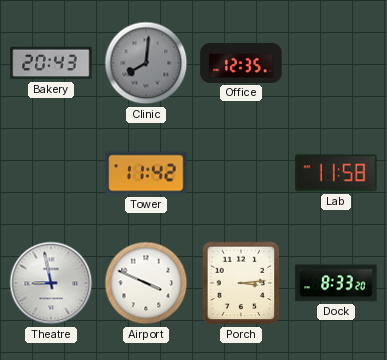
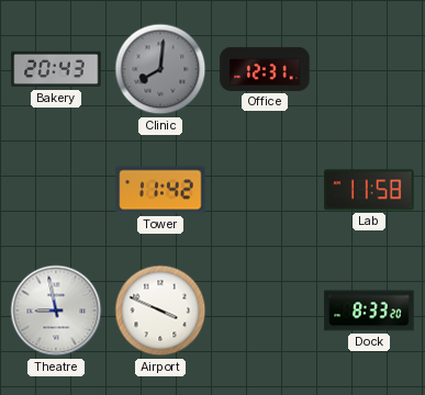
Office: 12:35 -> 12:31
Porch: 3:14 -> none
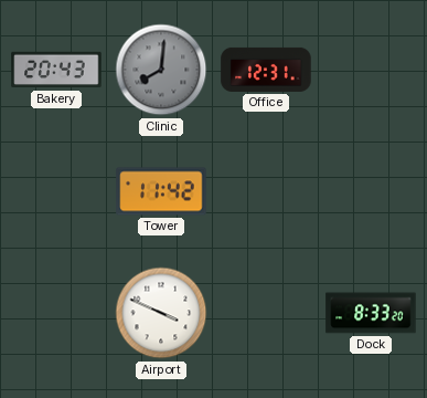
Lab: 11:58 -> none
Theatre: 8:58 -> none
